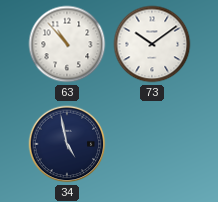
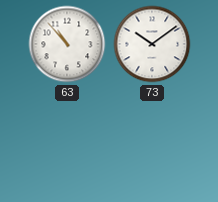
34: 4:58 -> none
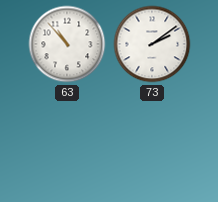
73: 10:09 -> 2:09
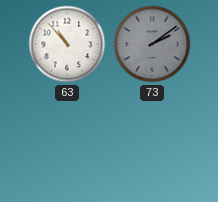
73 dial: white -> grey
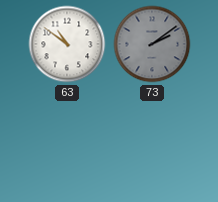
63: 10:53 -> 10:51
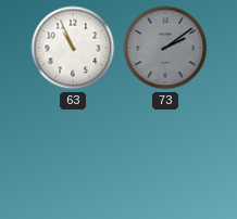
63: 10:51 -> 10:56
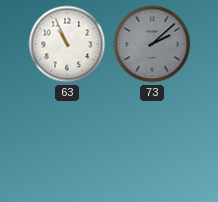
73: 2:09 -> 2:08
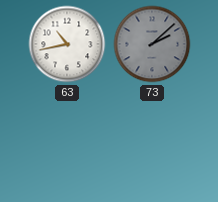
63: 10:56 -> 10:43
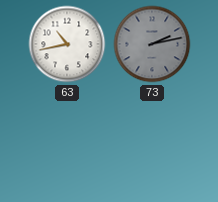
73: 2:08 -> 2:13
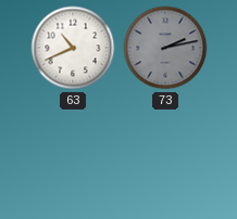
63: 10:43 -> 10:41
